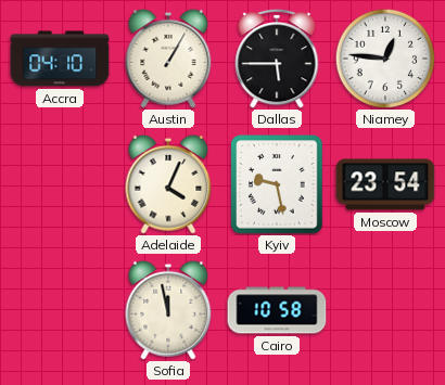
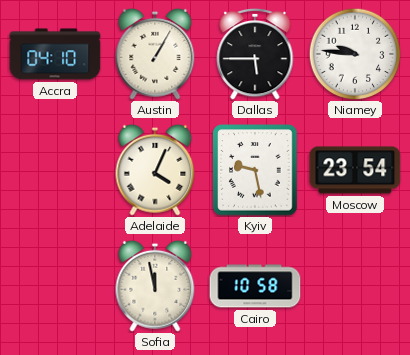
Niamey: 12:46 -> 9:46
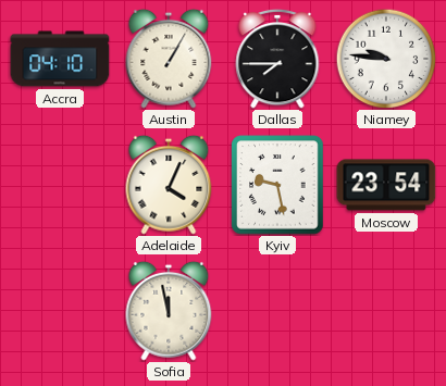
Dallas: 5:45 -> 7:45
Cairo: 10:58 -> none
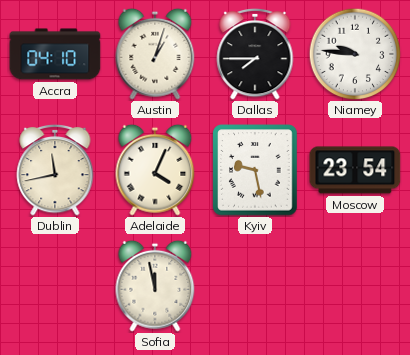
Austin: 1:05 -> 1:03
Dublin: none -> 11:43
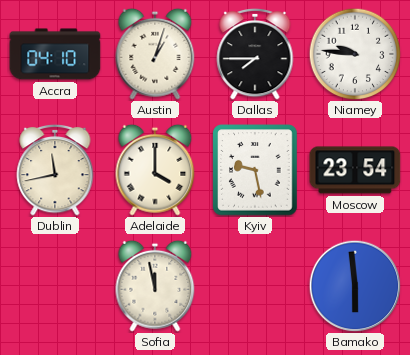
Adelaide: 4:04 -> 4:00
Bamako: none -> 5:59
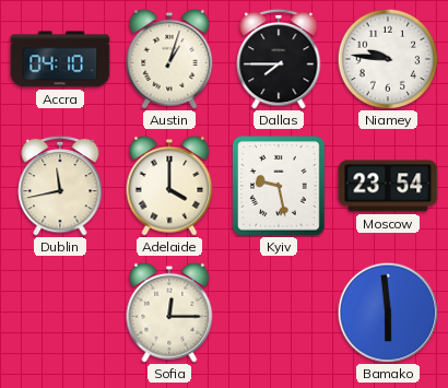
Sofia: 11:58 -> 12:15
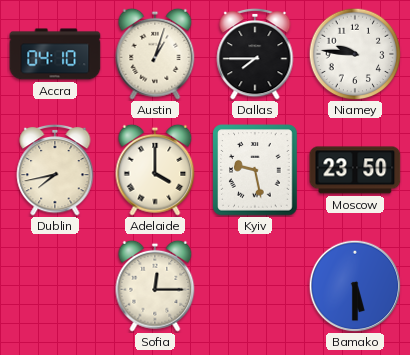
Dublin: 11:43 -> 7:43
Moscow: 23:54 -> 23:50
Bamako: 5:59 -> 5:30
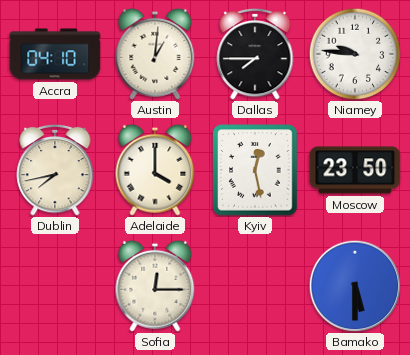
Austin: 1:03 -> 1:01
Kyiv: 9:28 -> 12:28
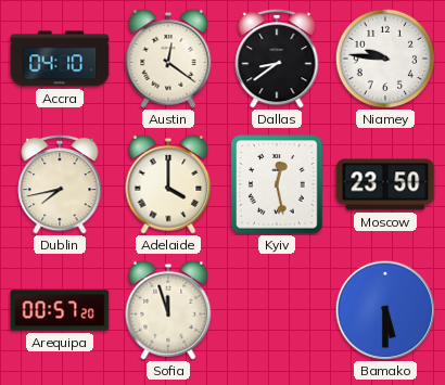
Austin: 1:01 -> 12:21
Dallas: 7:45 -> 8:39
Arequipa: none -> 00:57
Sofia: 12:15 -> 11:57
